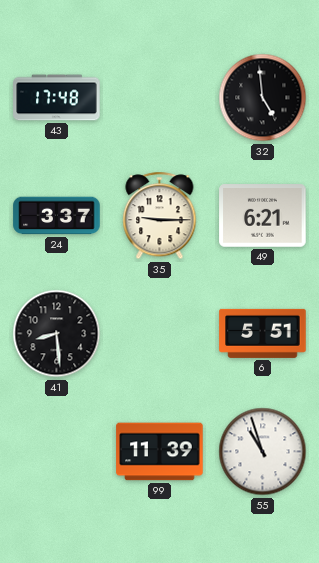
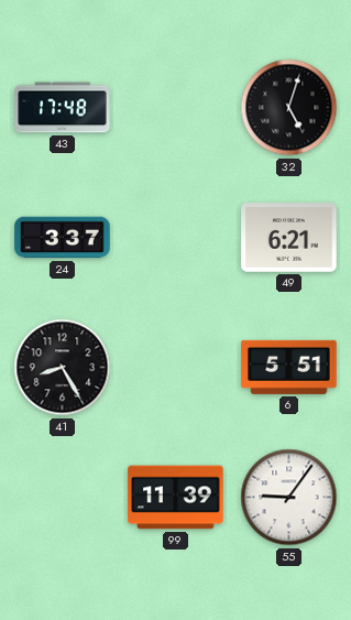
32: 4:59 -> 5:03
35: 9:15 -> none
41: 8:29 -> 8:25
55: 10:57 -> 9:06
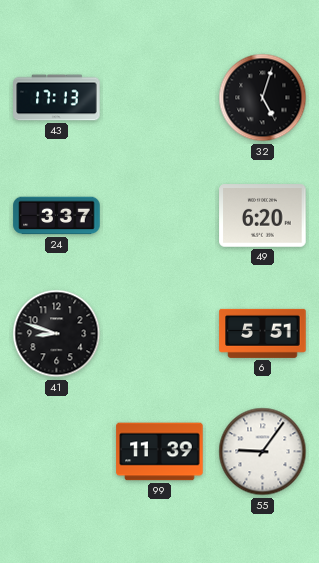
43: 17:48 -> 17:13
49: 6:21 -> 6:20
41: 8:25 -> 8:48
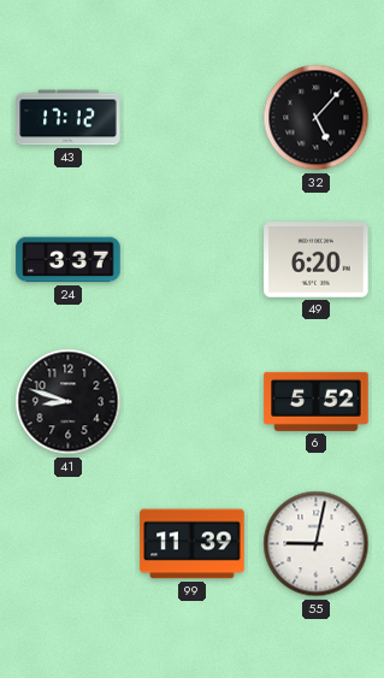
43: 17:13 -> 17:12
32: 5:03 -> 5:07
6: 5:51 -> 5:52
55: 9:06 -> 9:02
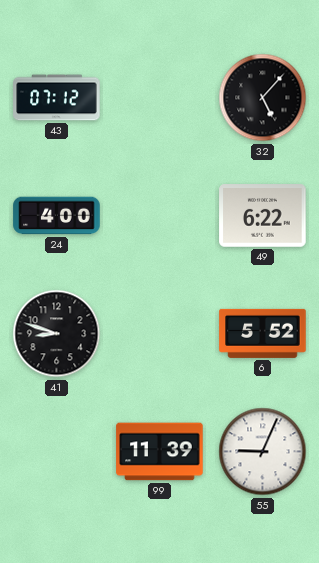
43: 17:12 -> 07:12
24: 3:37 -> 4:00
49: 6:20 -> 6:22
55: 9:02 -> 9:04
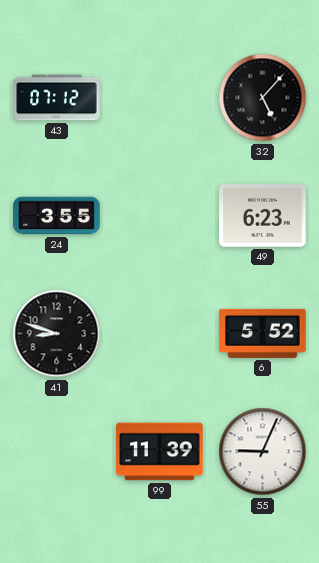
24: 4:00 -> 3:55
49: 6:22 -> 6:23
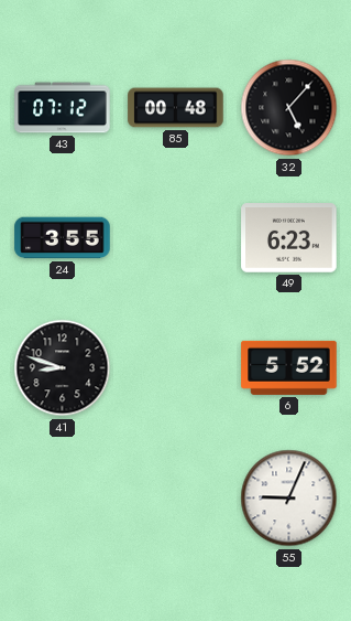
85: none -> 00:48
99: 11:39 -> none
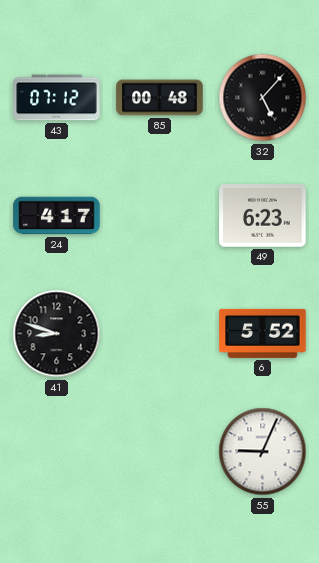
24: 3:55 -> 4:17
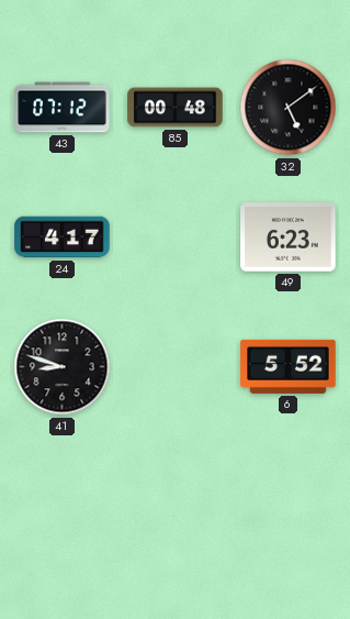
32: 5:07 -> 5:09
55: 9:04 -> none
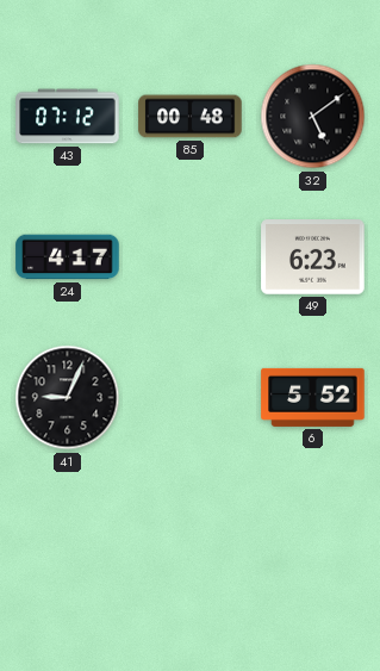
41: 8:48 -> 9:04
